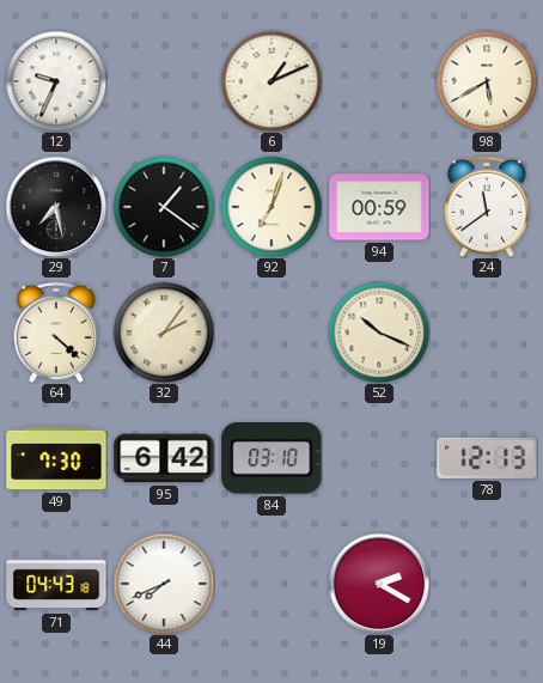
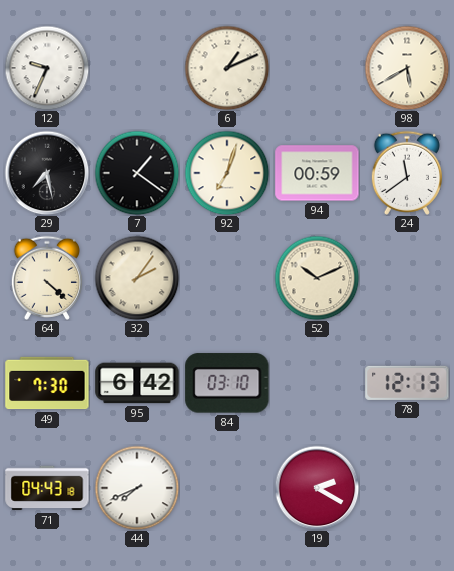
52: 10:19 -> 10:11
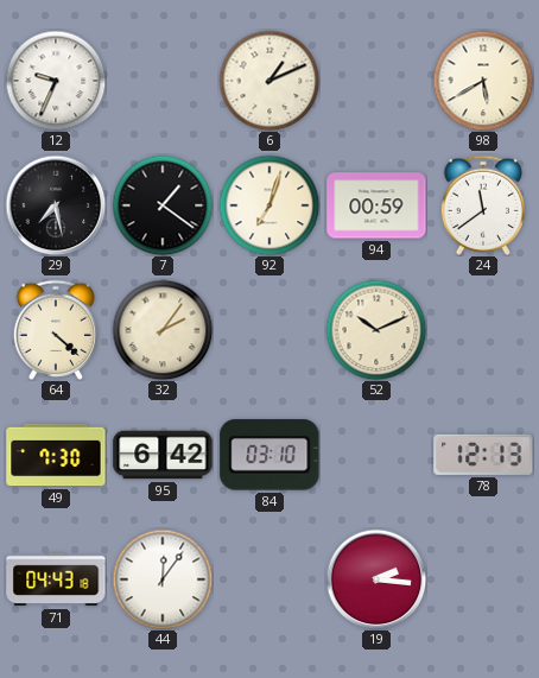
44: 7:41 -> 12:06
19: 2:20 -> 2:16
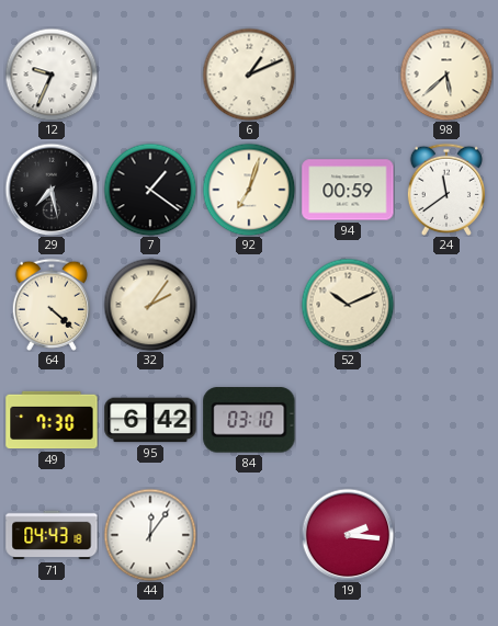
98: 5:40 -> 5:38
78: 12:13 -> none
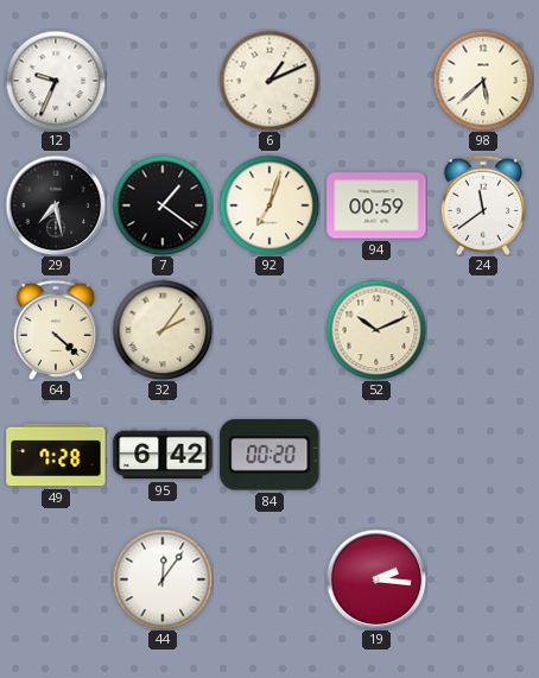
49: 7:30 -> 7:28
84: 03:10 -> 00:20
71: 04:43 -> none
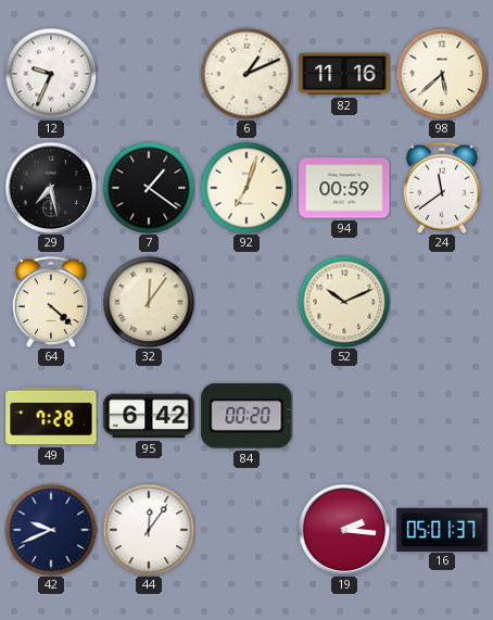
82: none -> 11:16
32: 2:06 -> 12:06
42: none -> 9:41
16: none -> 05:01
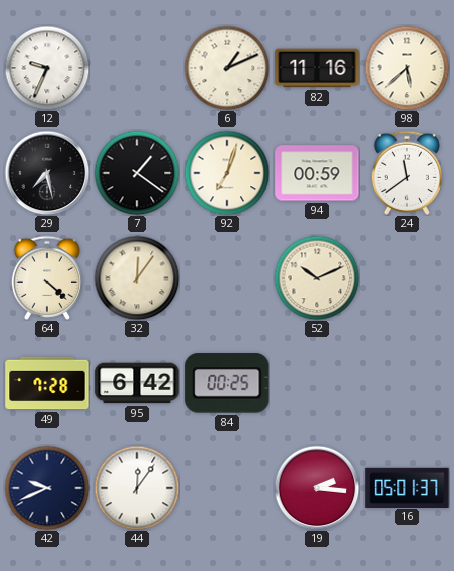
84: 00:20 -> 00:25
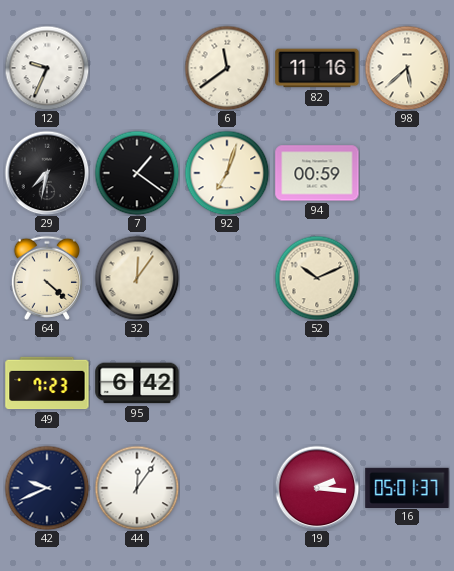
6: 1:11 -> 11:39
29: 7:28 -> 7:32
24: 11:39 -> none
49: 7:28 -> 7:23
84: 00:25 -> none
